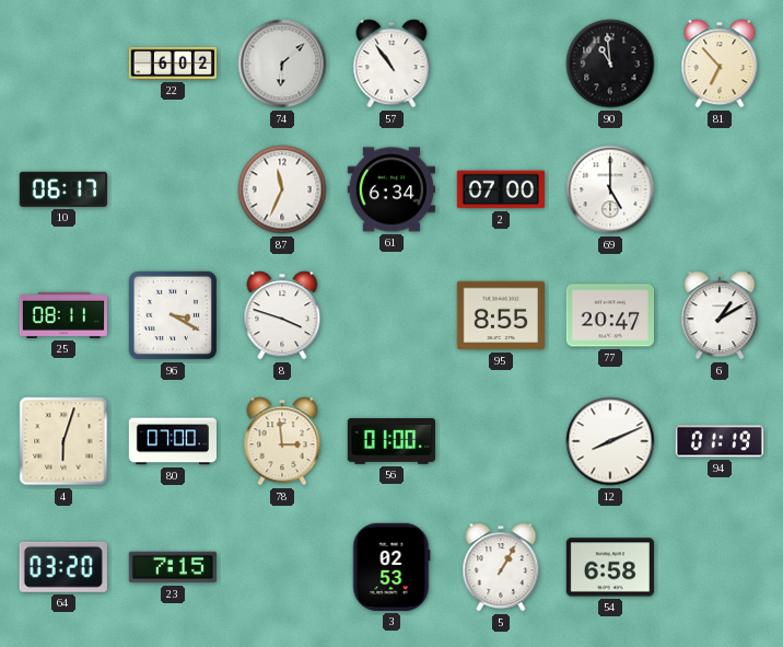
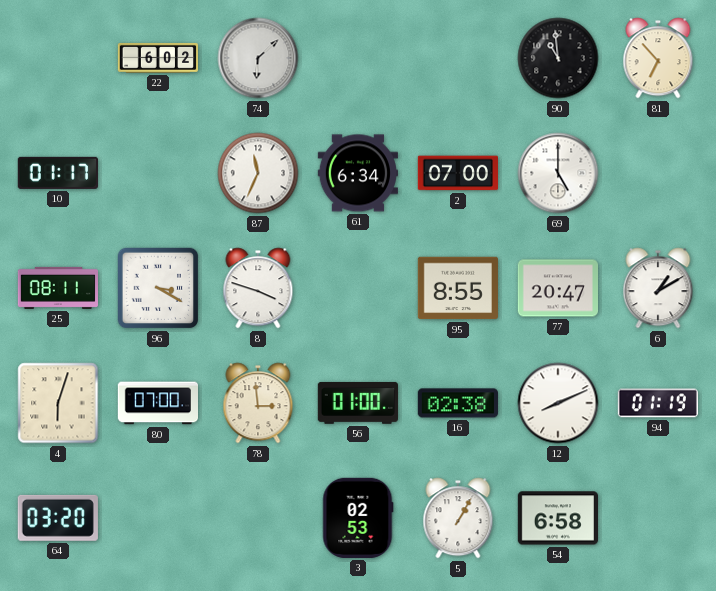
57: 10:54 -> none
10: 06:17 -> 01:17
16: none -> 02:38
23: 7:15 -> none
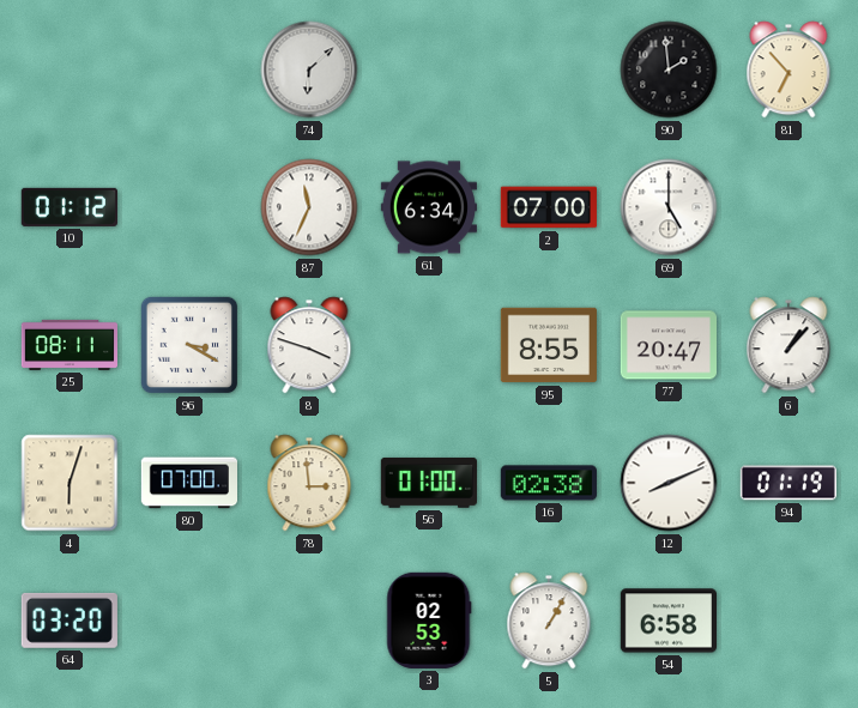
22: 6:02 -> none
90: 10:59 -> 1:59
10: 01:17 -> 01:12
6: 1:10 -> 1:07
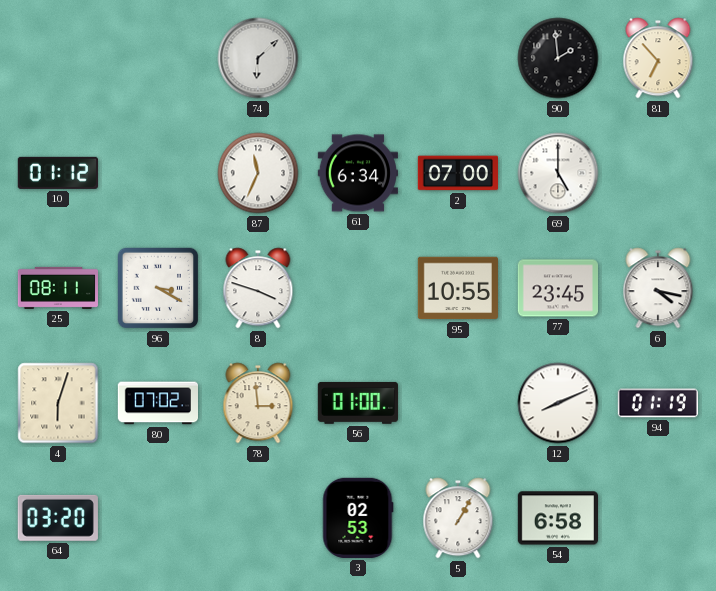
95: 8:55 -> 10:55
77: 20:47 -> 23:45
6: 1:07 -> 4:17
80: 07:00 -> 07:02
16: 02:38 -> none
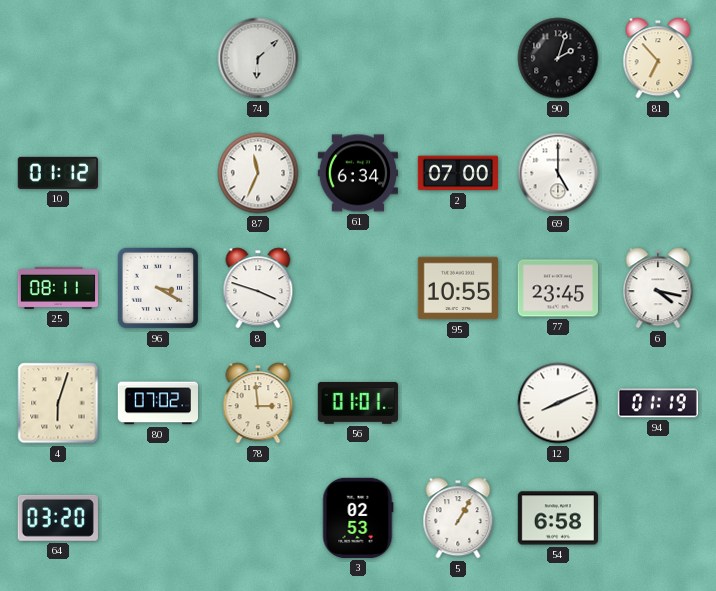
90: 1:59 -> 2:03
56: 01:00 -> 01:01
